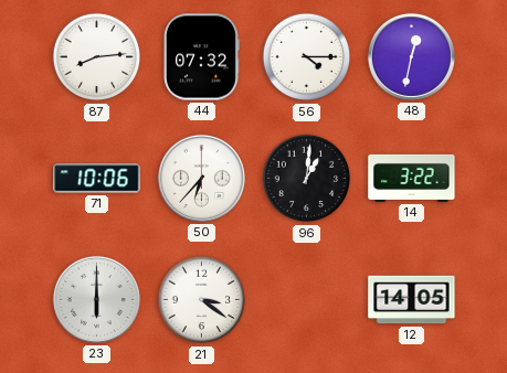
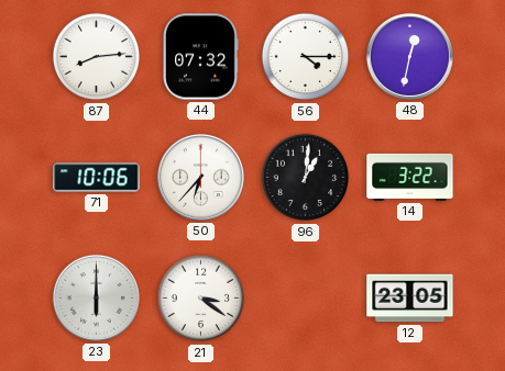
12: 14:05 -> 23:05
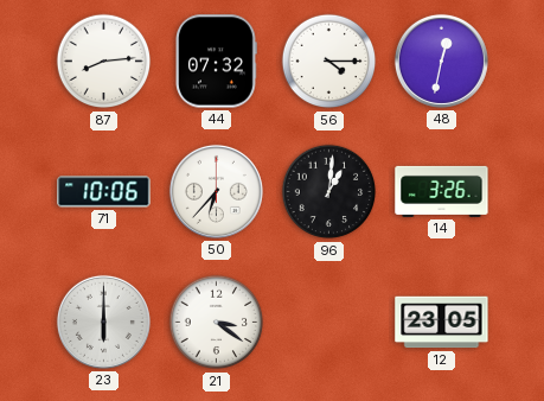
14: 3:22 -> 3:26
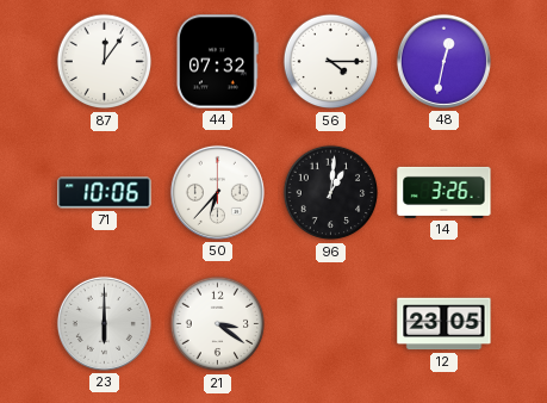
87: 8:14 -> 12:06
